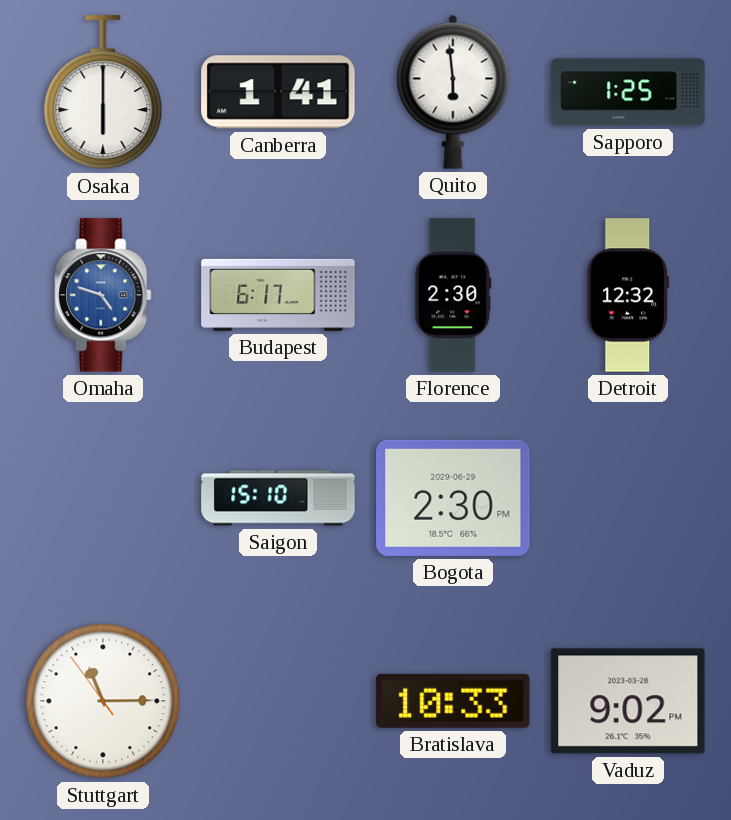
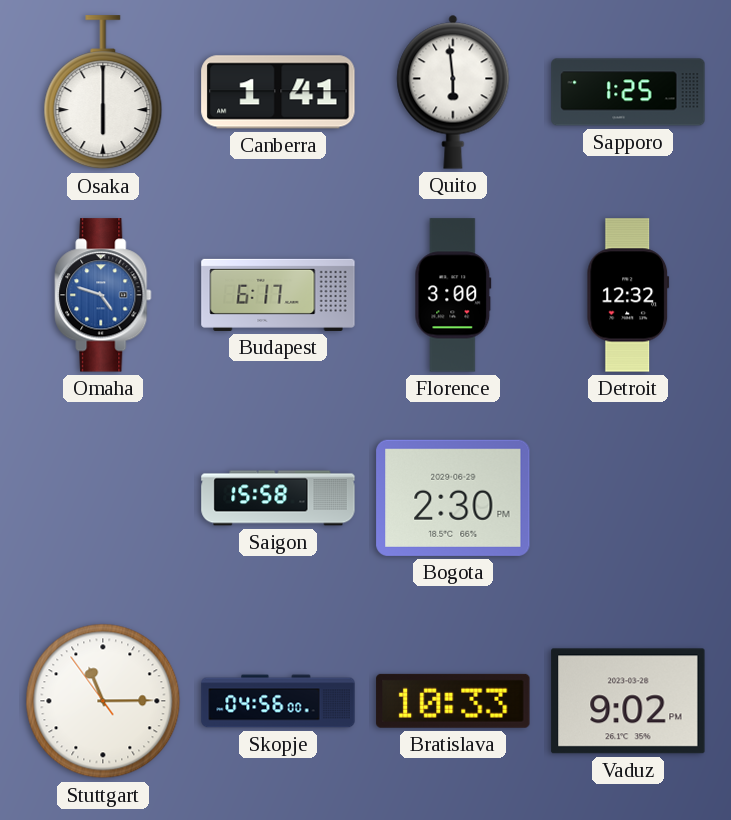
Florence: 2:30 -> 3:00
Saigon: 15:10 -> 15:58
Skopje: none -> 04:56
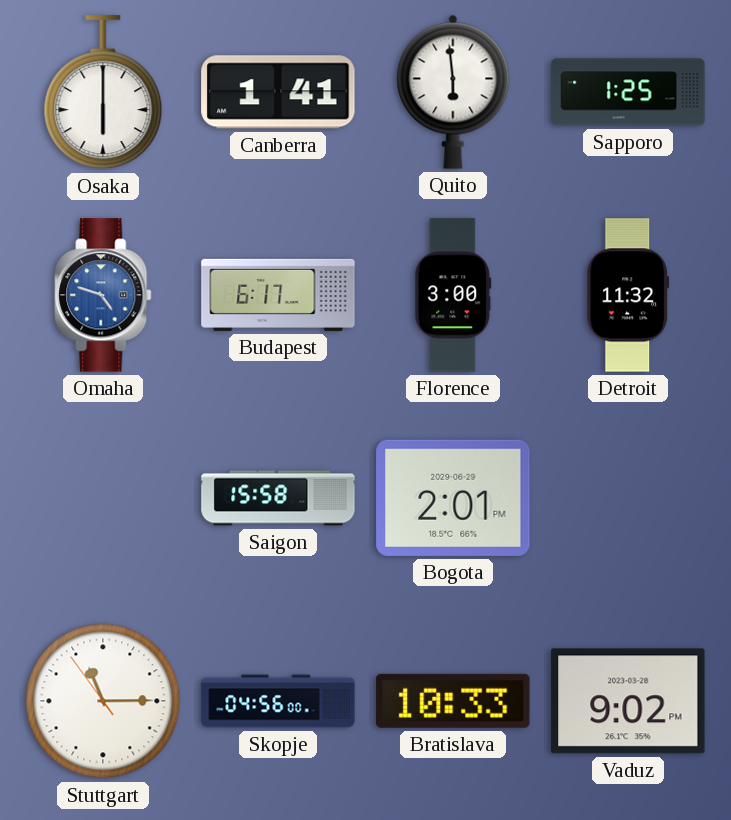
Detroit: 12:32 -> 11:32
Bogota: 2:30 -> 2:01
